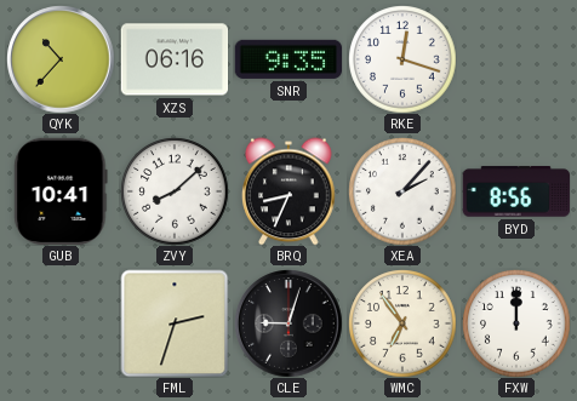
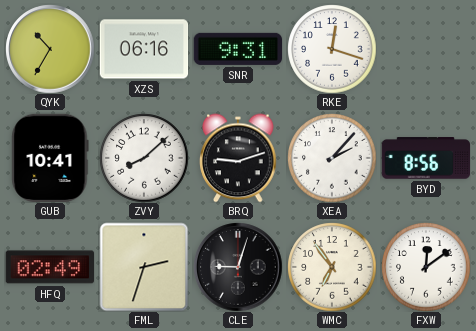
QYK: 10:37 -> 10:35
SNR: 9:35 -> 9:31
BRQ: 8:34 -> 9:12
HFQ: none -> 02:49
FXW: 12:00 -> 12:09
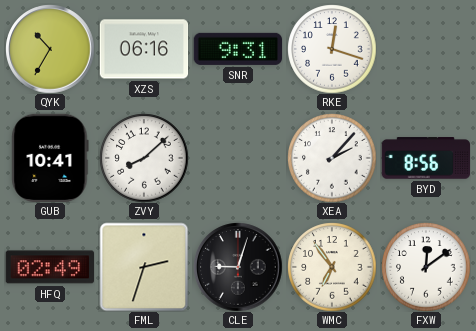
BRQ: 9:12 -> none
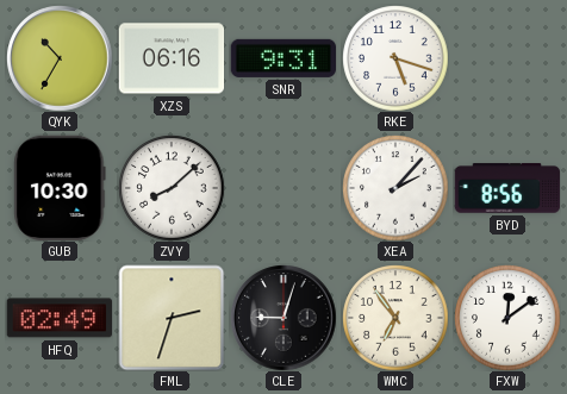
RKE: 12:18 -> 5:18
GUB: 10:41 -> 10:30
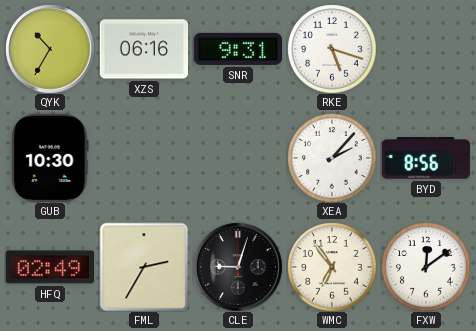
ZVY: 8:08 -> none
FML: 2:33 -> 2:35
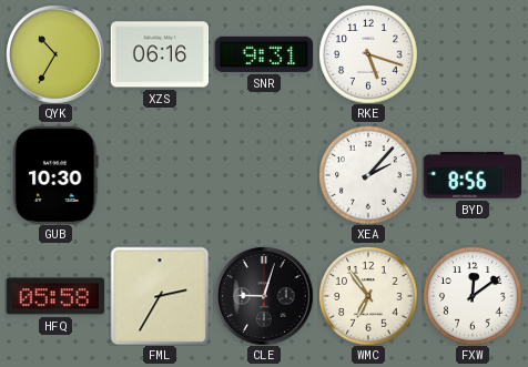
HFQ: 02:49 -> 05:58
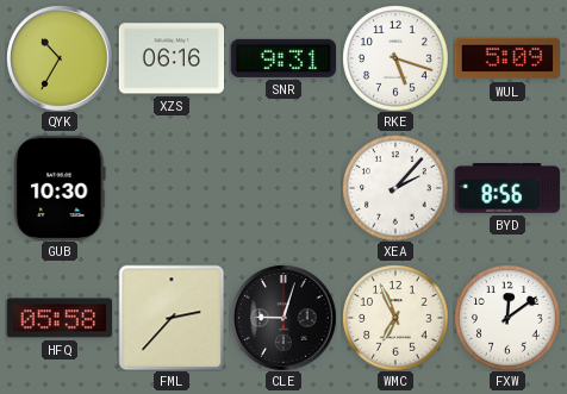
WUL: none -> 5:09
FML: 2:35 -> 2:37
WMC: 6:54 -> 6:56
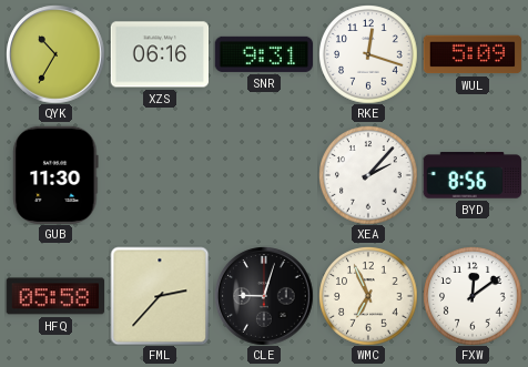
RKE: 5:18 -> 12:18
GUB: 10:30 -> 11:30
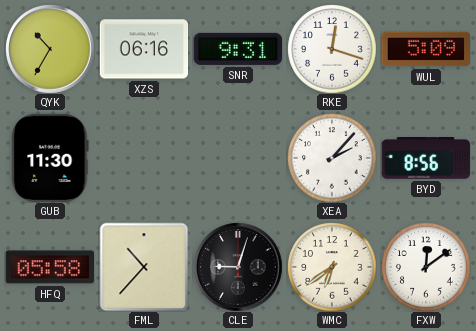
FML: 2:37 -> 10:37
WMC: 6:56 -> 6:39
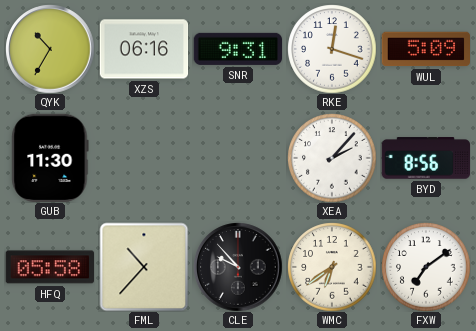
CLE: 9:03 -> 9:53
FXW: 12:09 -> 7:09
